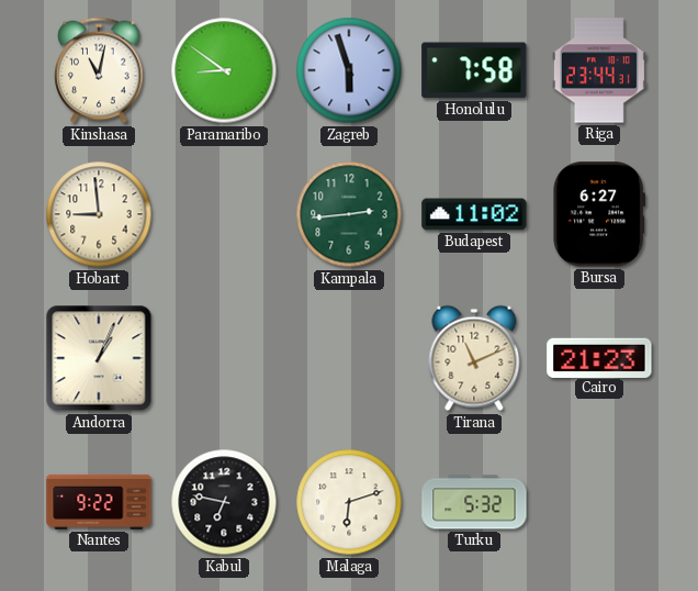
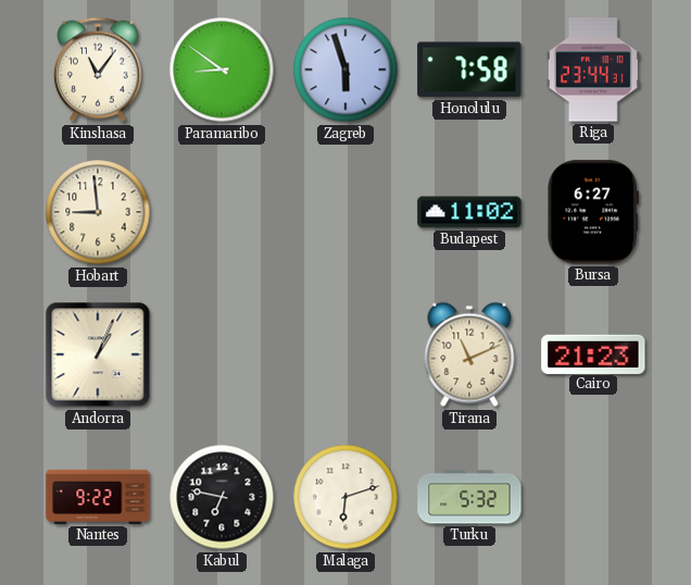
Kinshasa: 11:02 -> 11:06
Kampala: 2:44 -> none
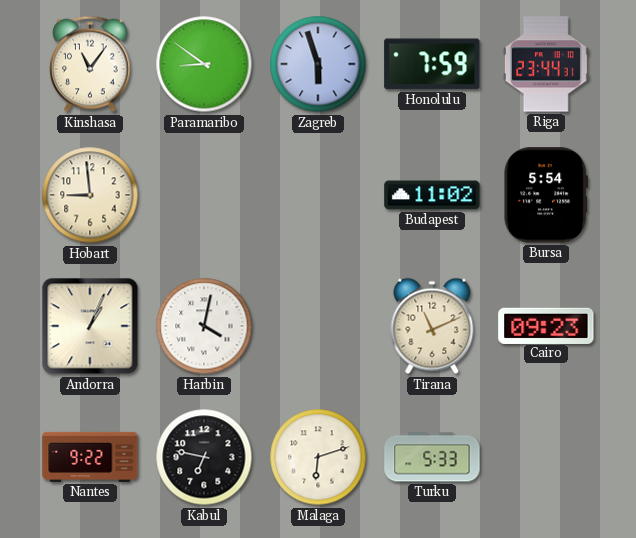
Honolulu: 7:58 -> 7:59
Bursa: 6:27 -> 5:54
Harbin: none -> 4:02
Cairo: 21:23 -> 09:23
Turku: 5:32 -> 5:33
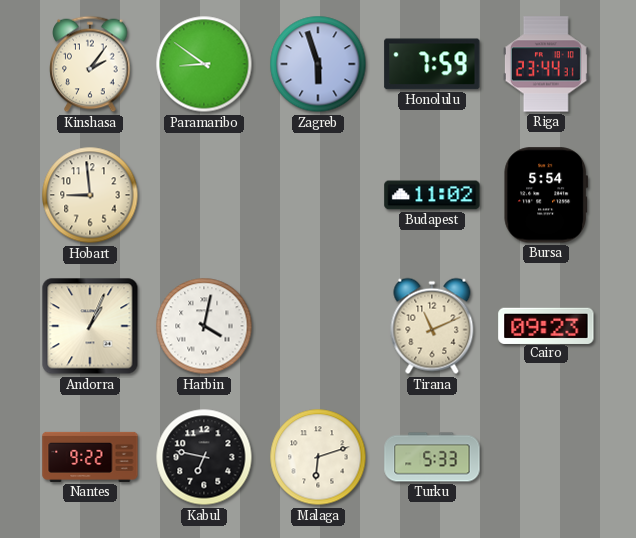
Kinshasa: 11:06 -> 2:06
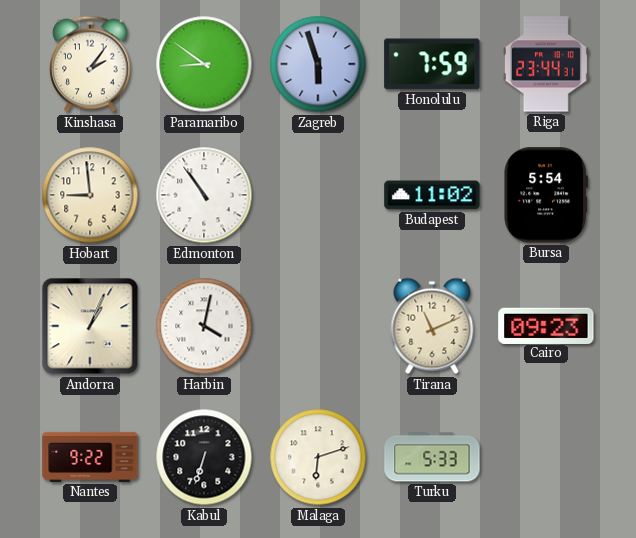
Edmonton: none -> 10:54
Kabul: 6:47 -> 6:33
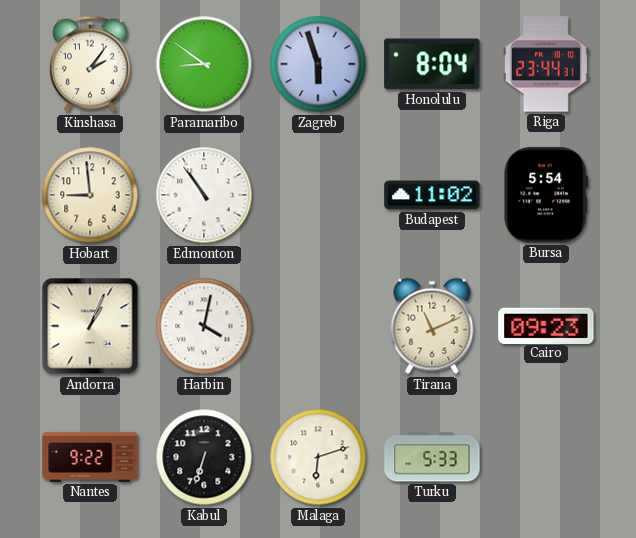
Honolulu: 7:59 -> 8:04
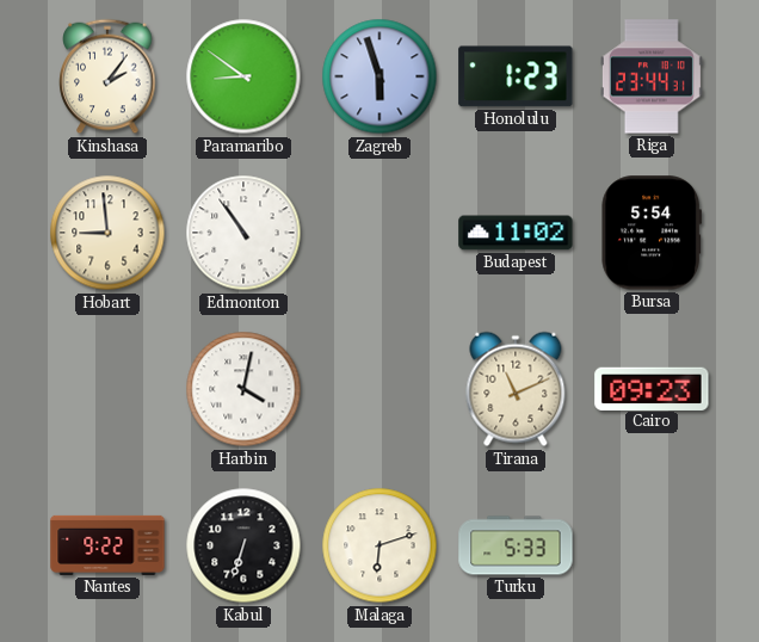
Honolulu: 8:04 -> 1:23
Andorra: 1:04 -> none
